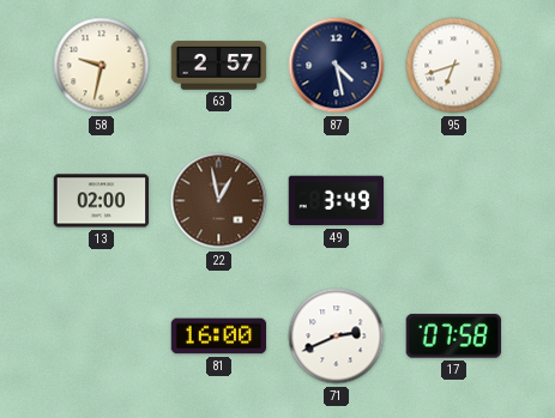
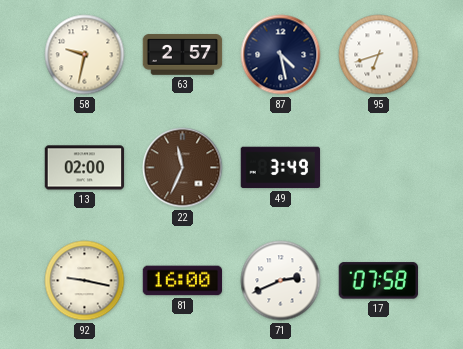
22: 12:58 -> 11:34
92: none -> 9:17
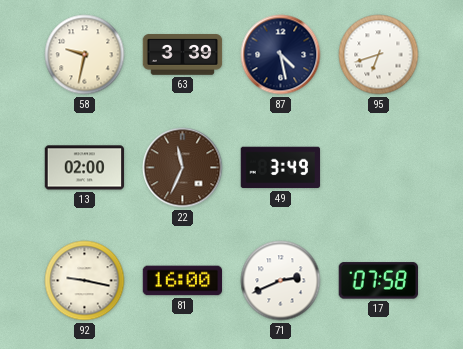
63: 2:57 -> 3:39
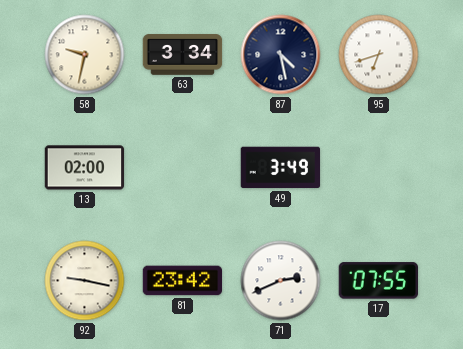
63: 3:39 -> 3:34
22: 11:34 -> none
81: 16:00 -> 23:42
17: 07:58 -> 07:55
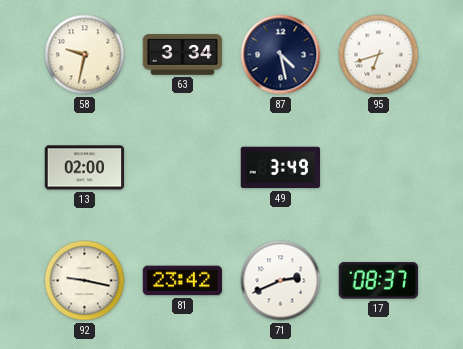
17: 07:55 -> 08:37
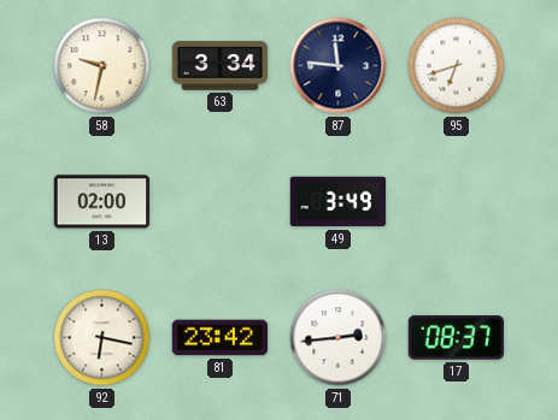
87: 4:28 -> 11:46
92: 9:17 -> 6:17
71: 2:41 -> 2:44
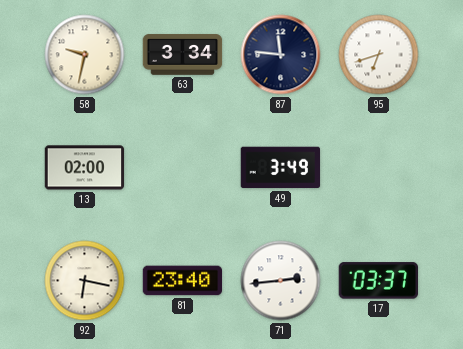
81: 23:42 -> 23:40
17: 08:37 -> 03:37
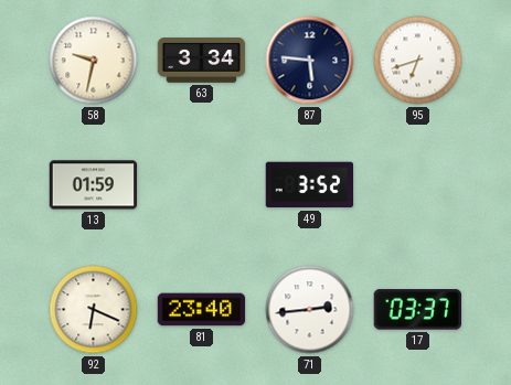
87: 11:46 -> 5:46
13: 02:00 -> 01:59
49: 3:49 -> 3:52
92: 6:17 -> 6:19
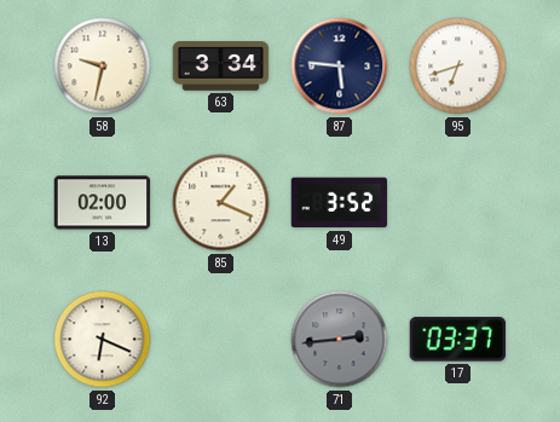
13: 01:59 -> 02:00
85: none -> 1:19
81: 23:40 -> none
71 dial: white -> grey
